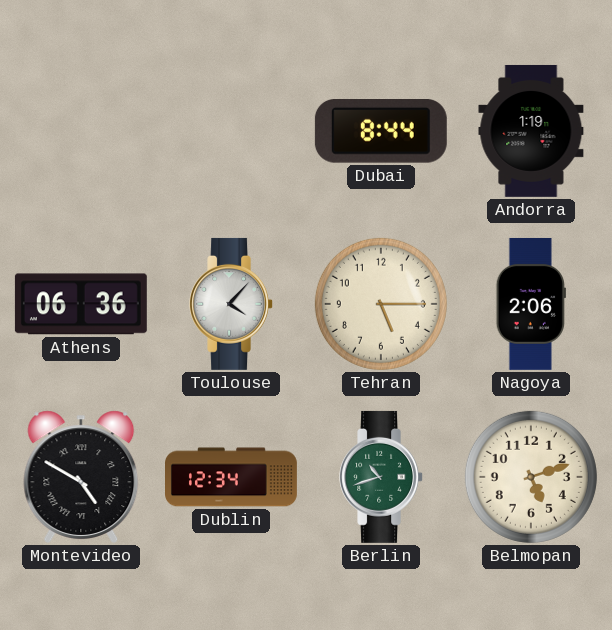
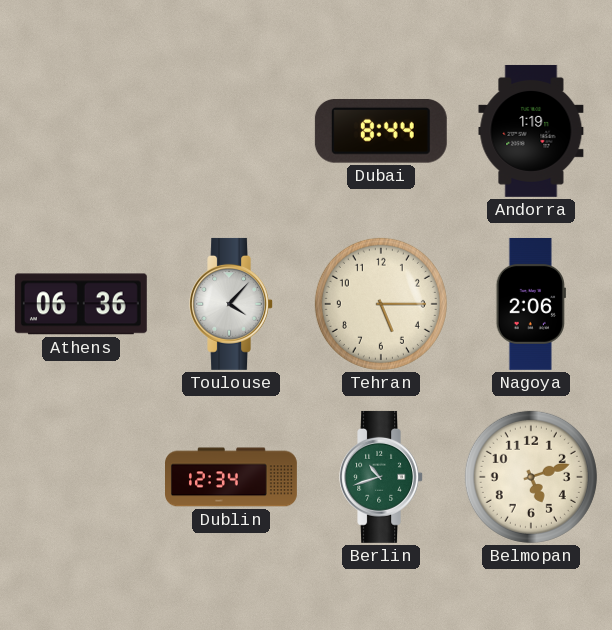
Montevideo: 4:50 -> none
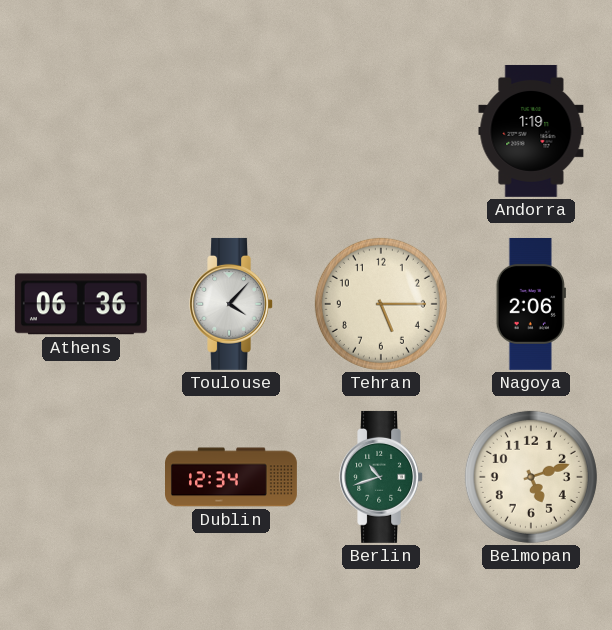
Dubai: 8:44 -> none
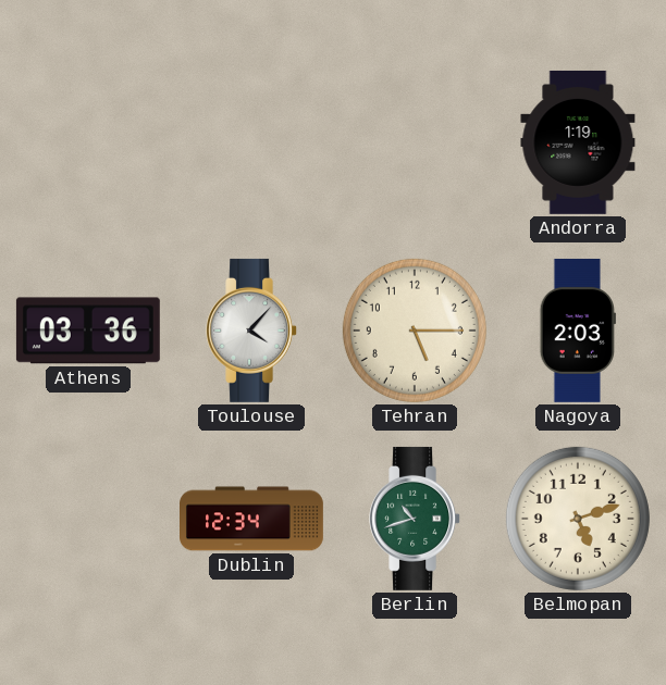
Athens: 06:36 -> 03:36
Nagoya: 2:06 -> 2:03
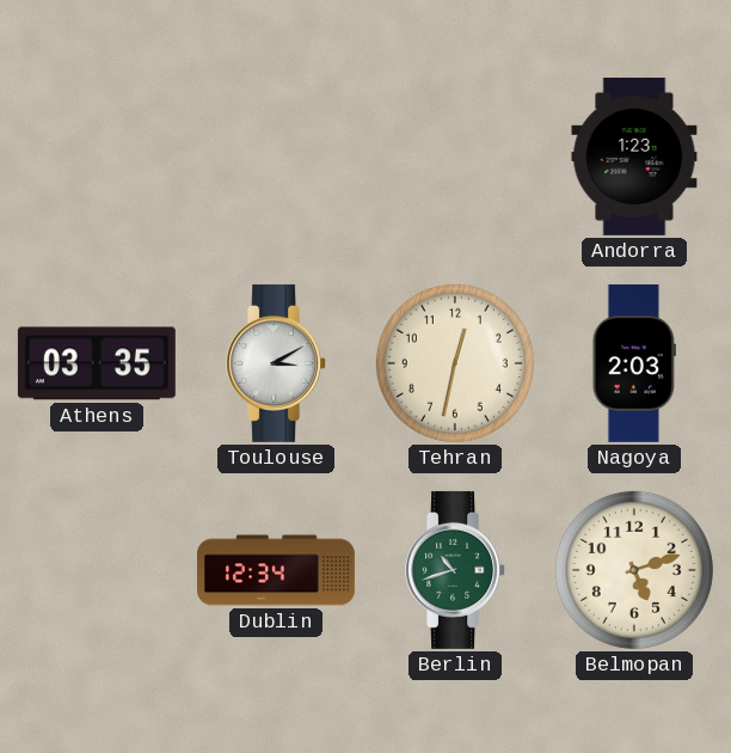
Andorra: 1:19 -> 1:23
Athens: 03:36 -> 03:35
Toulouse: 4:07 -> 3:10
Tehran: 5:15 -> 12:32
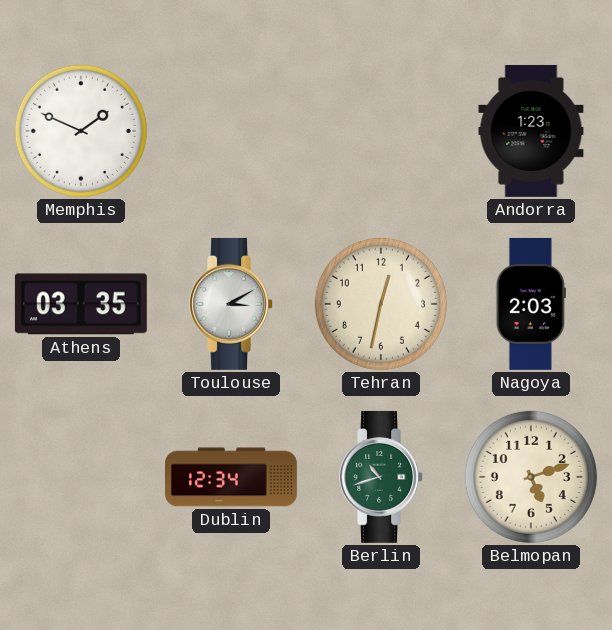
Memphis: none -> 1:49
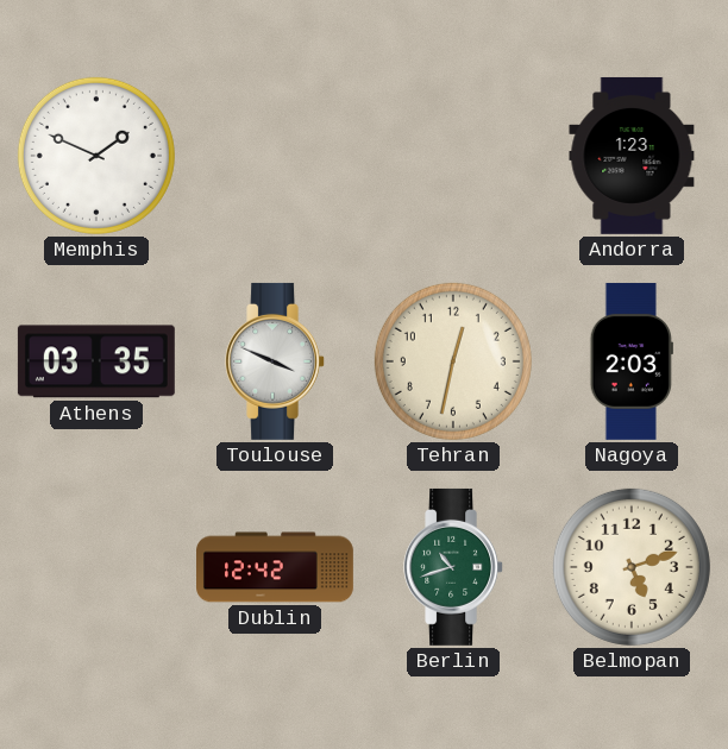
Toulouse: 3:10 -> 3:49
Dublin: 12:34 -> 12:42
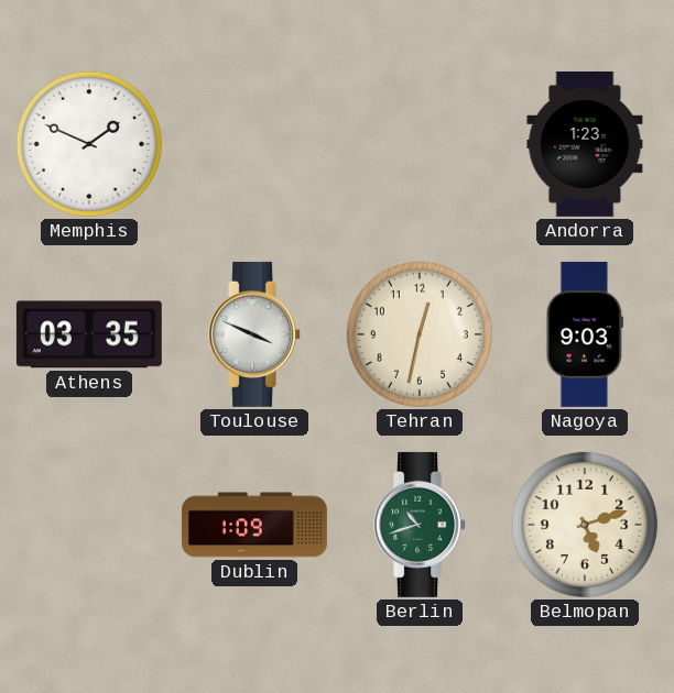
Nagoya: 2:03 -> 9:03
Dublin: 12:42 -> 1:09
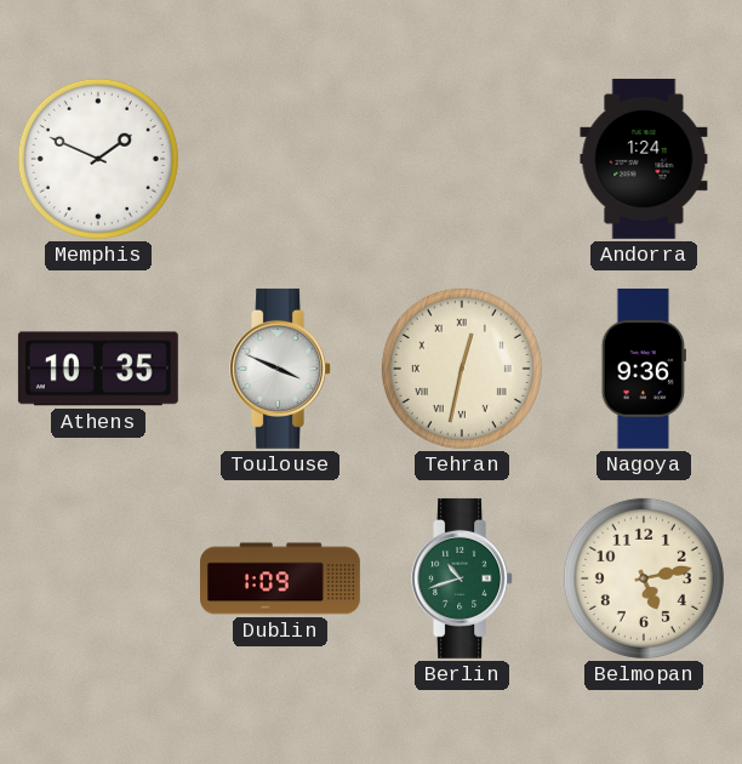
Andorra: 1:23 -> 1:24
Athens: 03:35 -> 10:35
Tehran numerals: Arabic -> Roman
Nagoya: 9:03 -> 9:36
Belmopan: 5:12 -> 5:13
